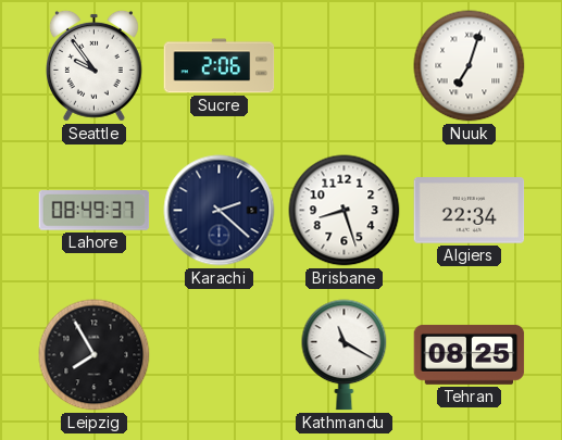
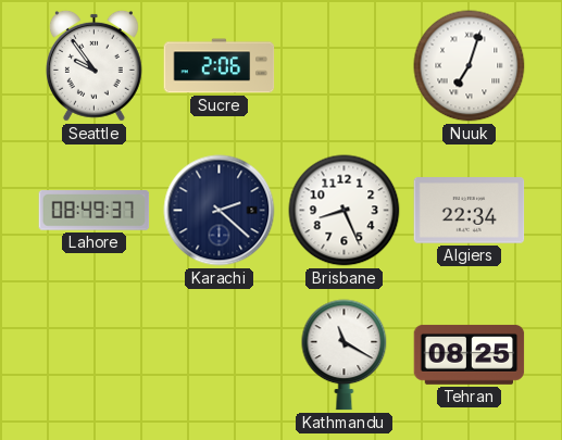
Brisbane: 8:27 -> 8:26
Leipzig: 7:55 -> none
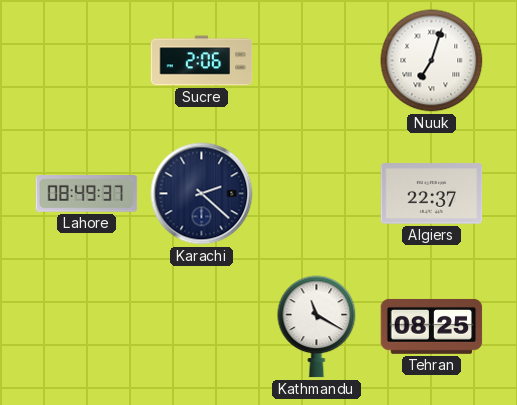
Seattle: 9:54 -> none
Brisbane: 8:26 -> none
Algiers: 22:34 -> 22:37
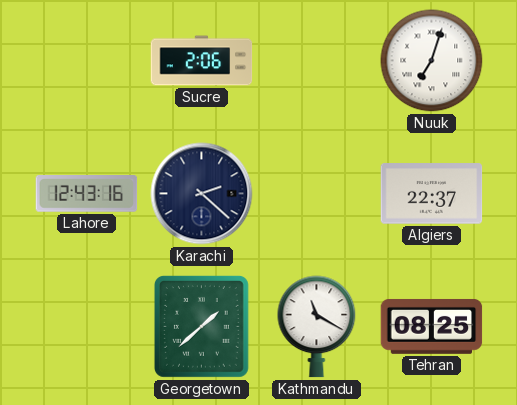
Lahore: 08:49 -> 12:43
Georgetown: none -> 1:38
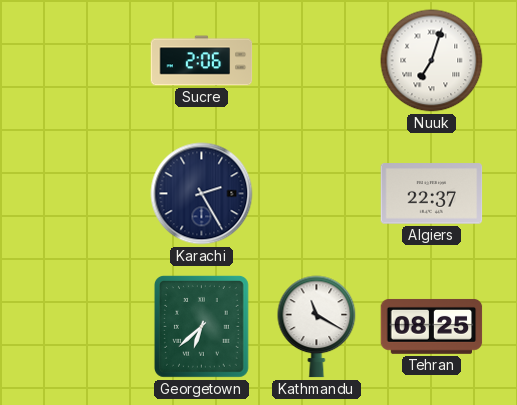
Lahore: 12:43 -> none
Karachi: 2:22 -> 2:25
Georgetown: 1:38 -> 6:38
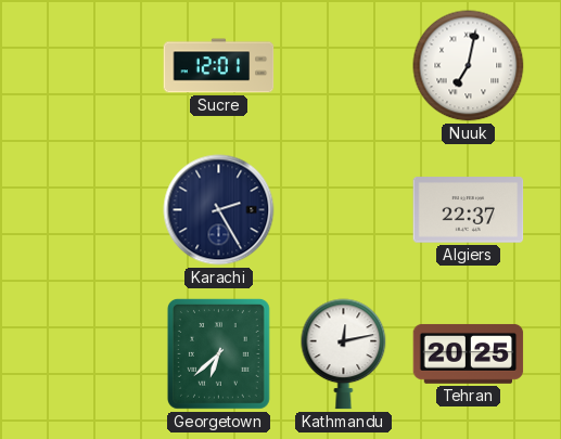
Sucre: 2:06 -> 12:01
Nuuk: 7:03 -> 7:02
Kathmandu: 11:20 -> 12:13
Tehran: 08:25 -> 20:25
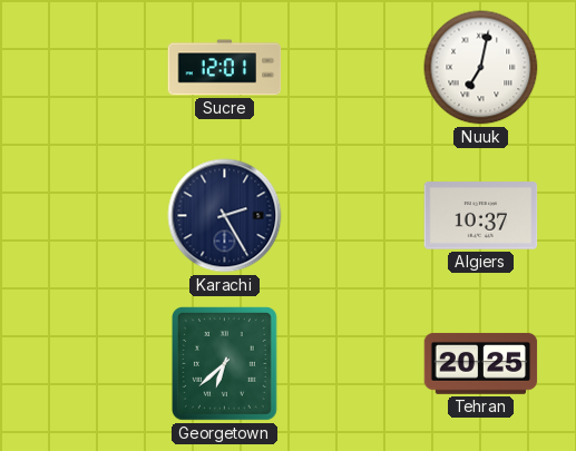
Algiers: 22:37 -> 10:37
Kathmandu: 12:13 -> none
